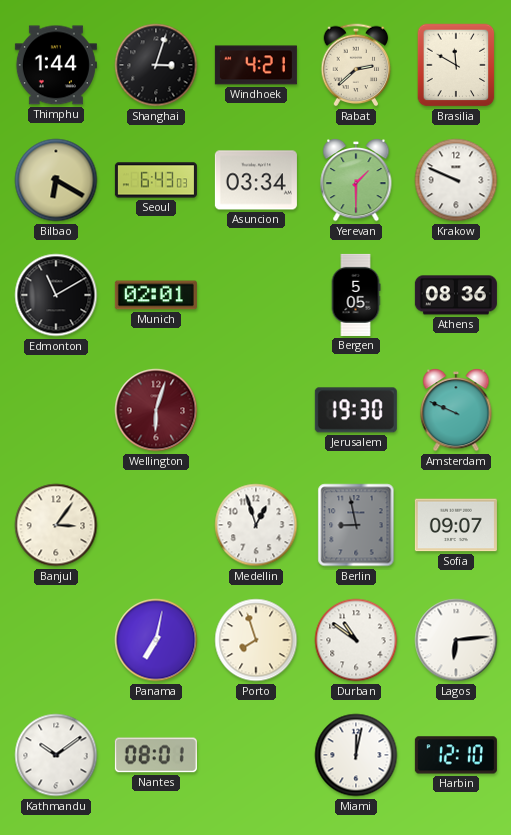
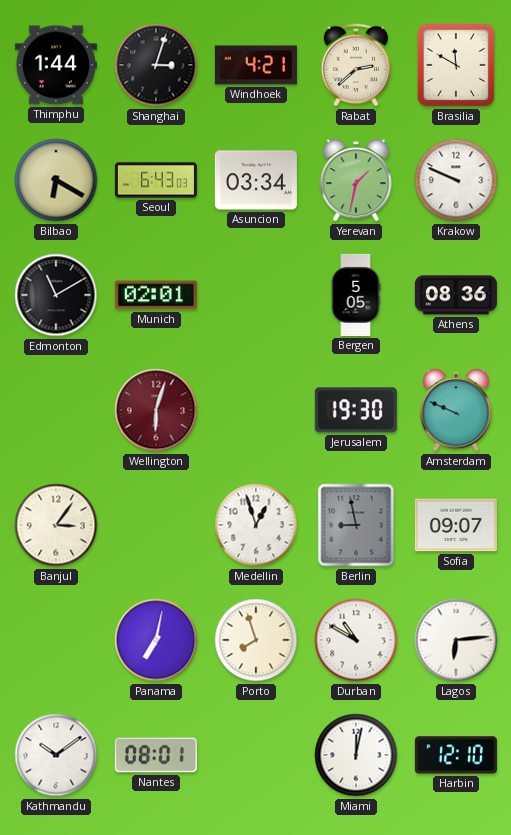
Yerevan: 1:30 -> 1:32
Durban: 10:51 -> 10:50
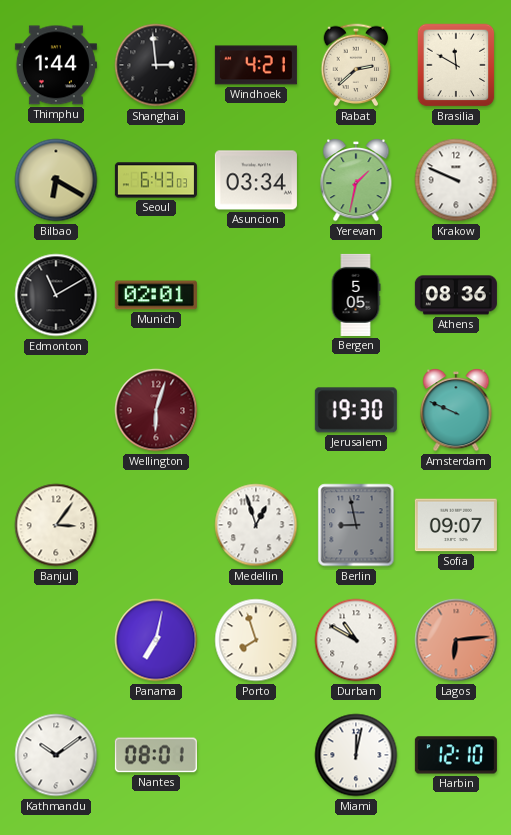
Shanghai: 3:03 -> 2:59
Lagos dial: white -> salmon
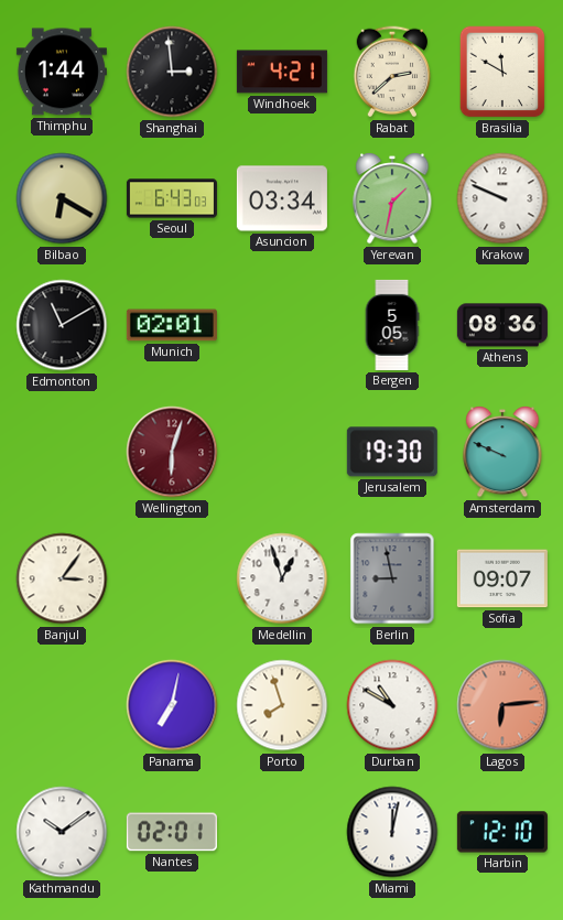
Nantes: 08:01 -> 02:01
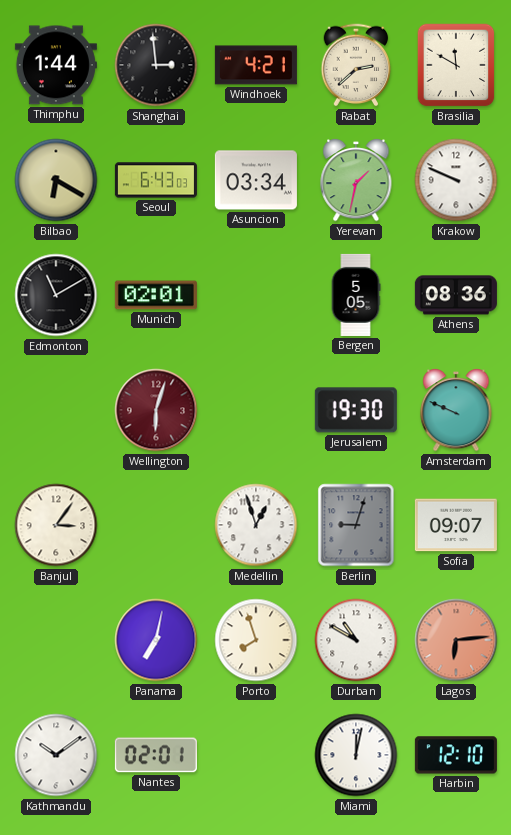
Berlin: 8:58 -> 9:03
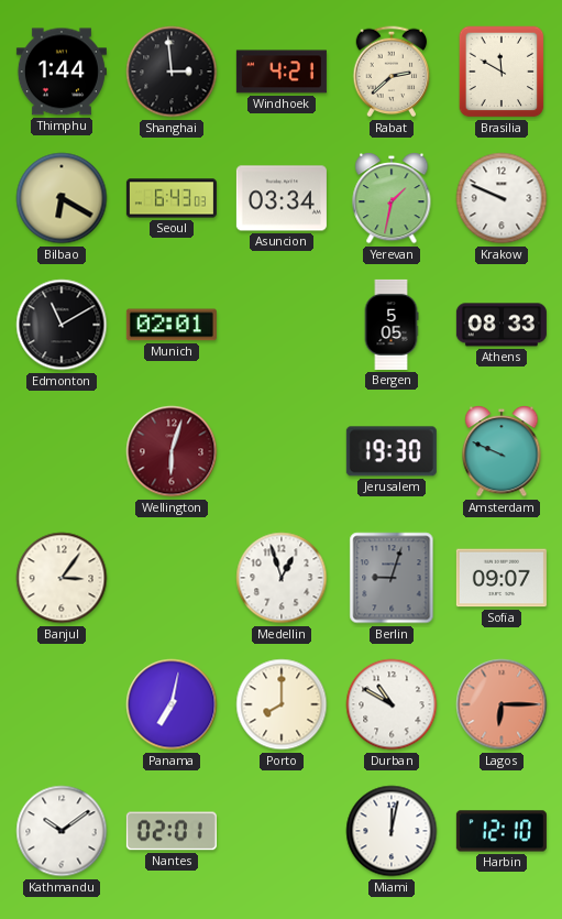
Athens: 08:36 -> 08:33
Porto: 7:57 -> 8:00
Lagos: 6:14 -> 6:15
